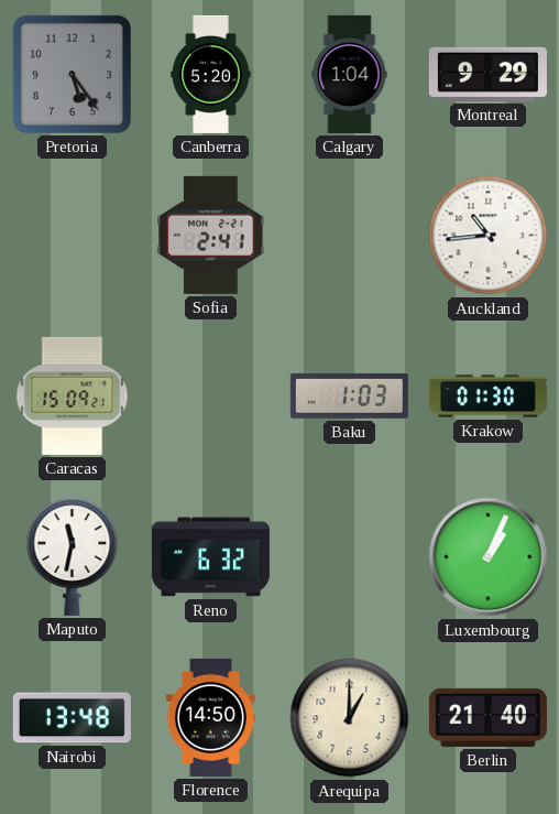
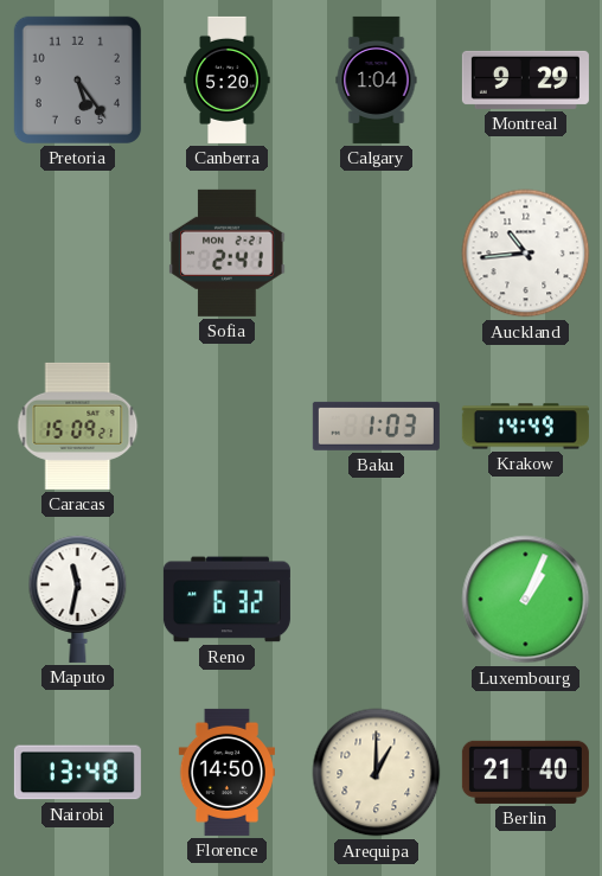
Krakow: 01:30 -> 14:49
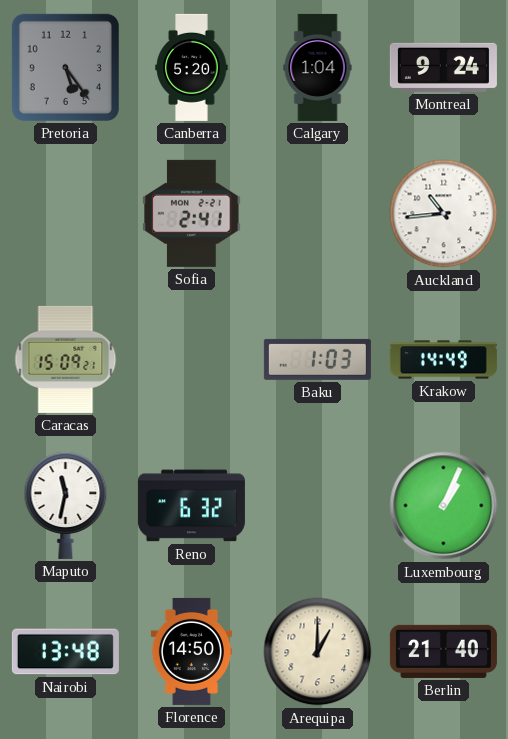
Montreal: 9:29 -> 9:24
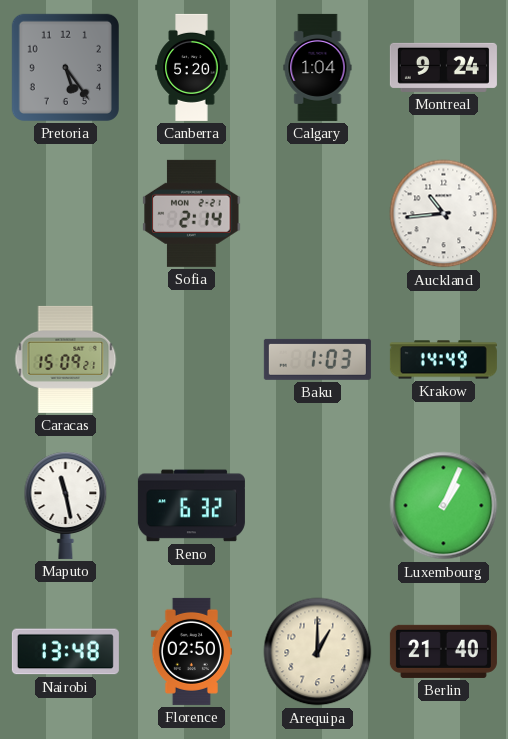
Sofia: 2:41 -> 2:14
Maputo: 11:32 -> 11:28
Florence: 14:50 -> 02:50
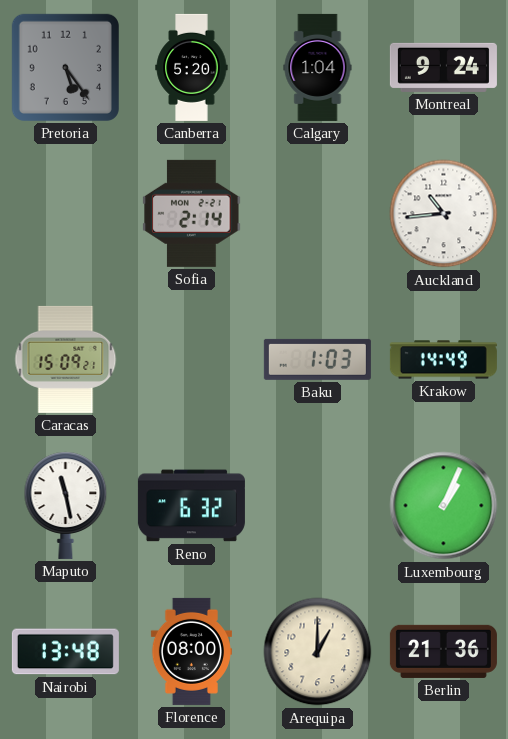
Florence: 02:50 -> 08:00
Berlin: 21:40 -> 21:36
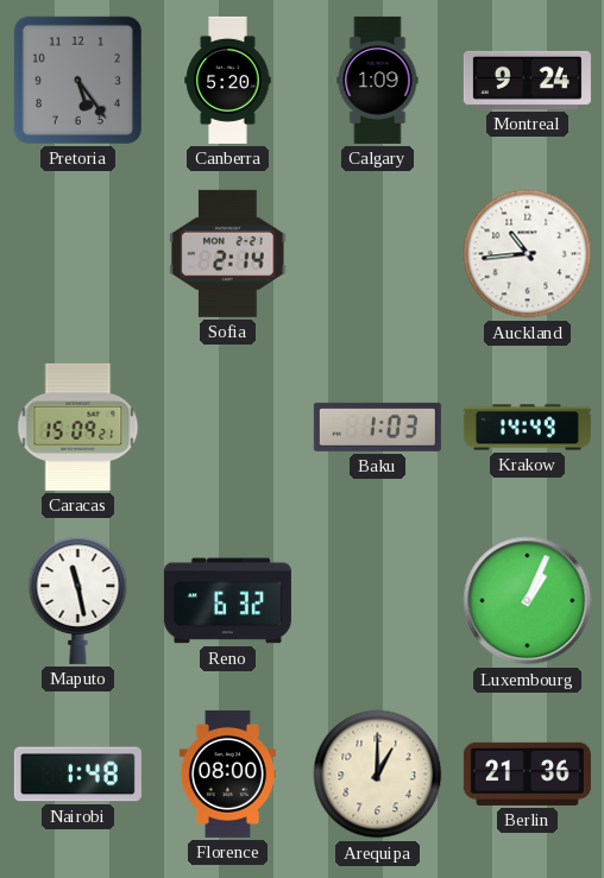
Calgary: 1:04 -> 1:09
Nairobi: 13:48 -> 1:48
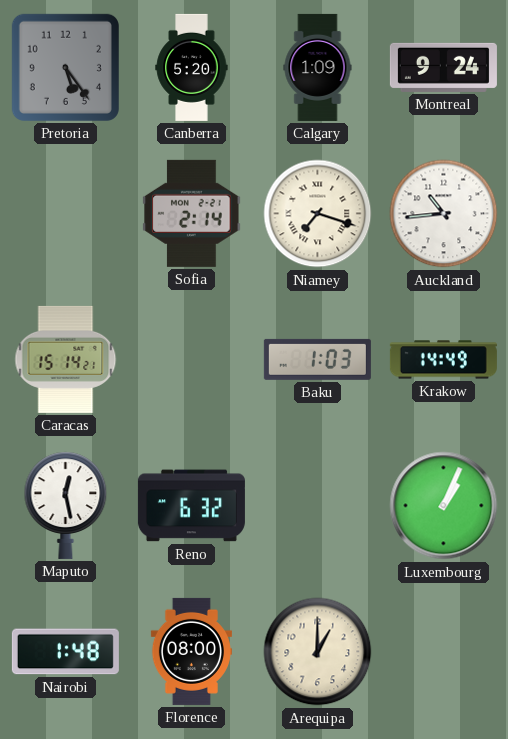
Niamey: none -> 7:18
Caracas: 15:09 -> 15:14
Maputo: 11:28 -> 12:28
Berlin: 21:36 -> none
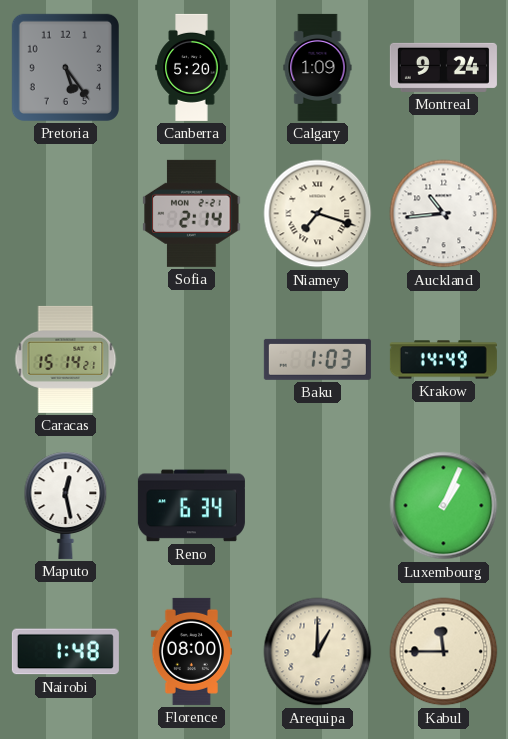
Reno: 6:32 -> 6:34
Kabul: none -> 11:45
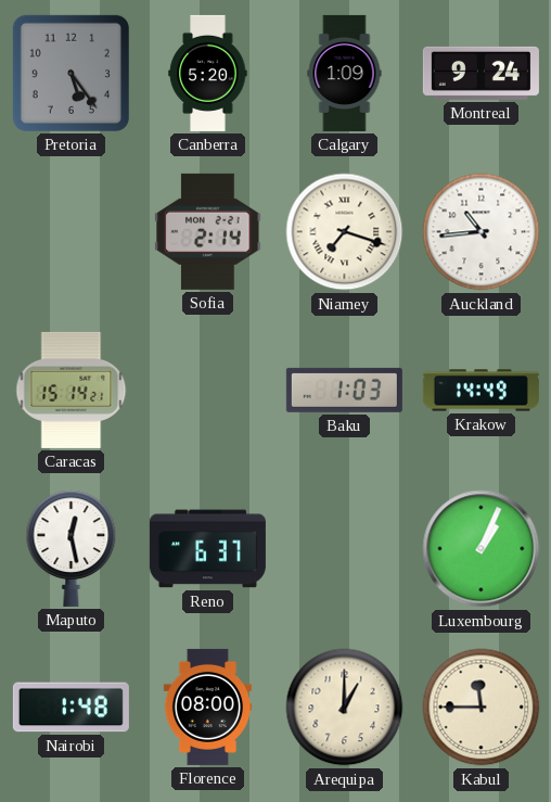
Reno: 6:34 -> 6:37
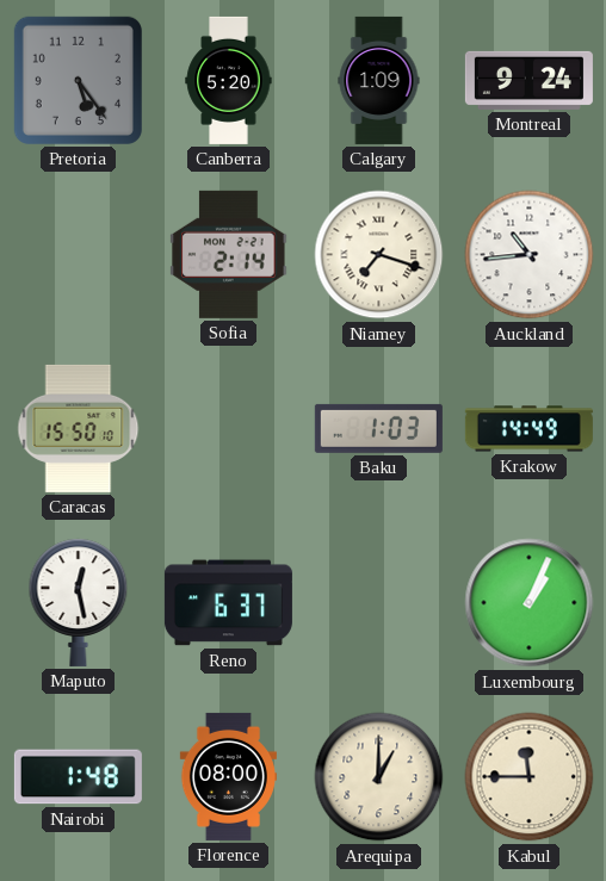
Caracas: 15:14 -> 15:50
